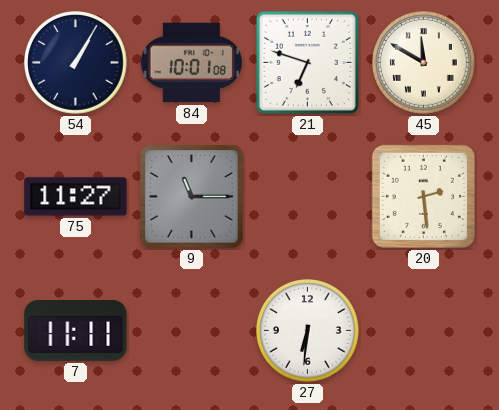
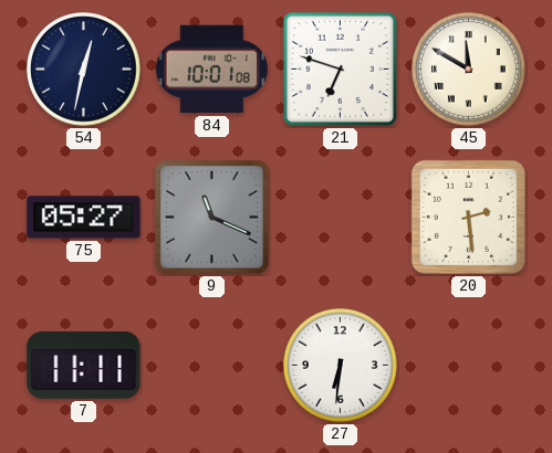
54: 1:05 -> 12:32
75: 11:27 -> 05:27
9: 11:15 -> 11:19
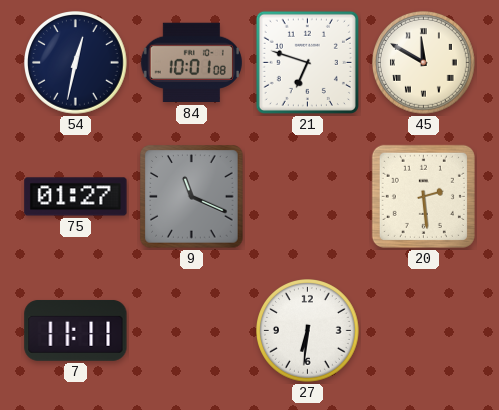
75: 05:27 -> 01:27
